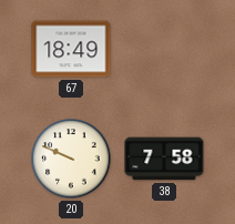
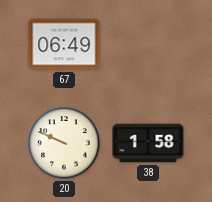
67: 18:49 -> 06:49
38: 7:58 -> 1:58
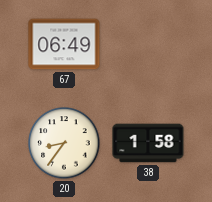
20: 9:49 -> 8:36
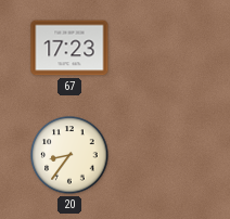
67: 06:49 -> 17:23
38: 1:58 -> none
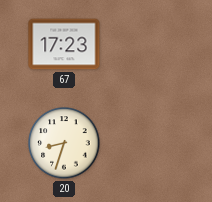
20: 8:36 -> 8:33
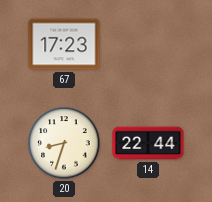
14: none -> 22:44
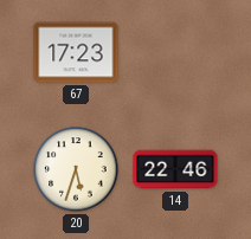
20: 8:33 -> 5:33
14: 22:44 -> 22:46
